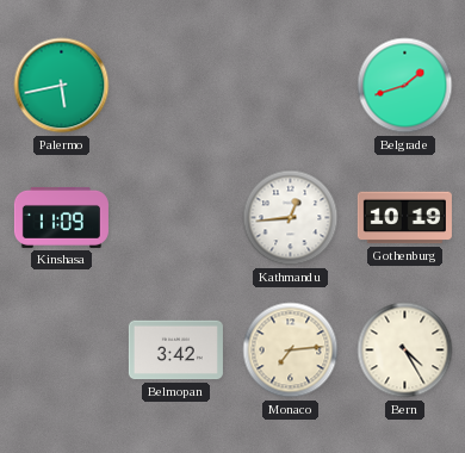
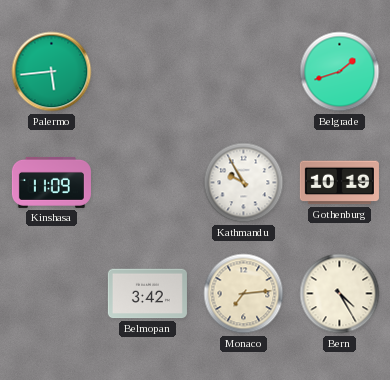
Palermo: 5:43 -> 5:44
Kathmandu: 12:44 -> 9:55
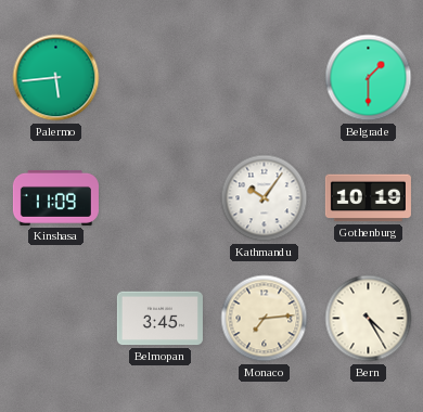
Belgrade: 1:42 -> 1:30
Kathmandu: 9:55 -> 10:06
Belmopan: 3:42 -> 3:45
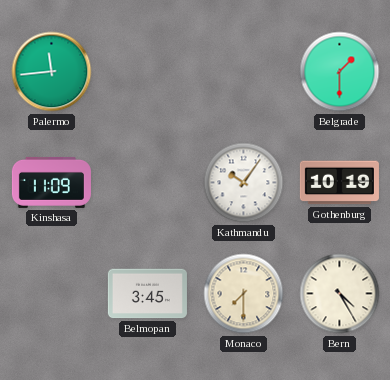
Palermo: 5:44 -> 11:44
Monaco: 7:14 -> 7:30
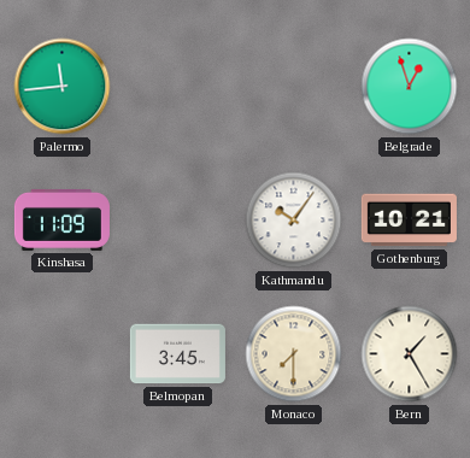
Belgrade: 1:30 -> 12:57
Gothenburg: 10:19 -> 10:21
Bern: 4:25 -> 1:25
